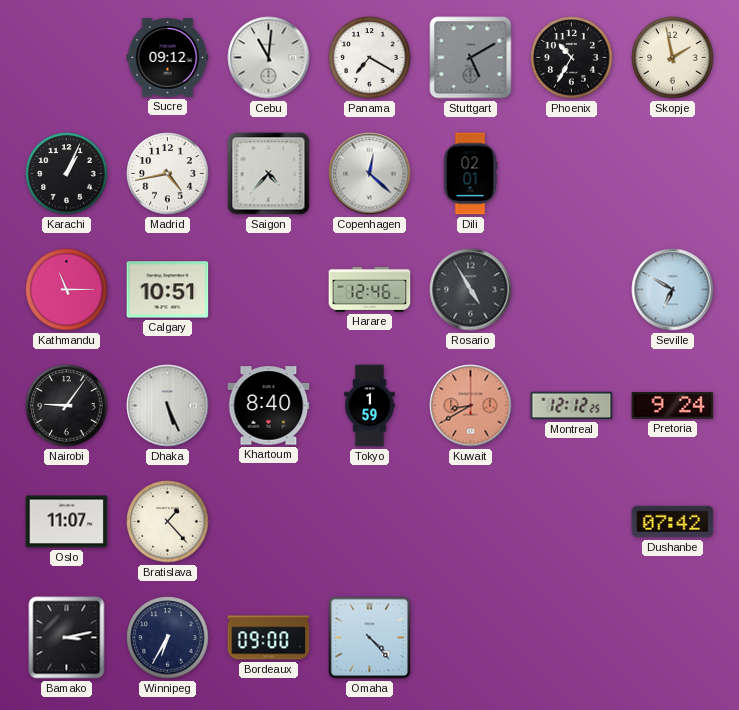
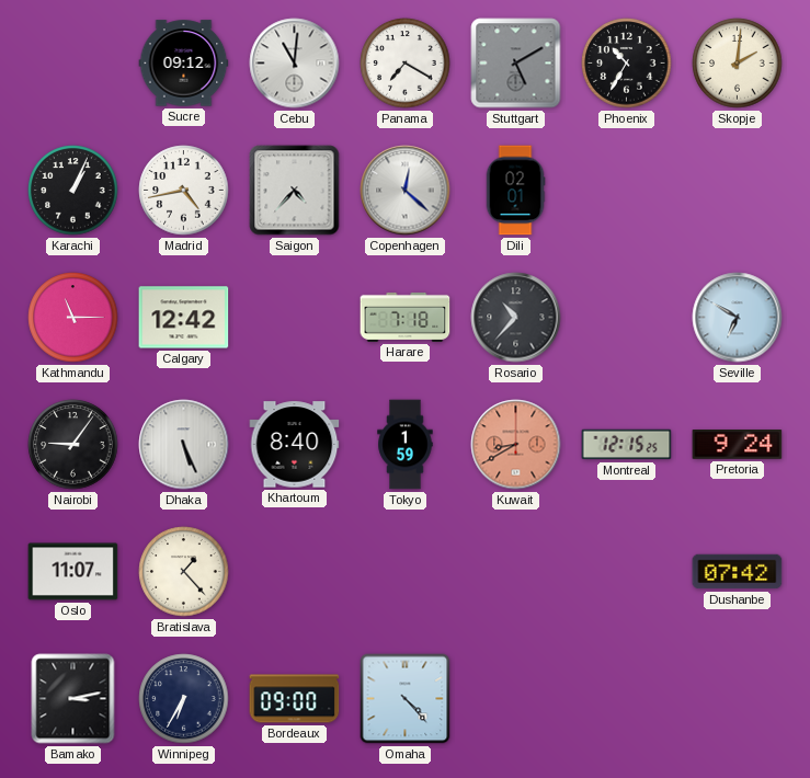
Skopje: 1:58 -> 2:01
Calgary: 10:51 -> 12:42
Harare: 12:46 -> 7:18
Rosario: 4:55 -> 10:37
Montreal: 12:12 -> 12:15
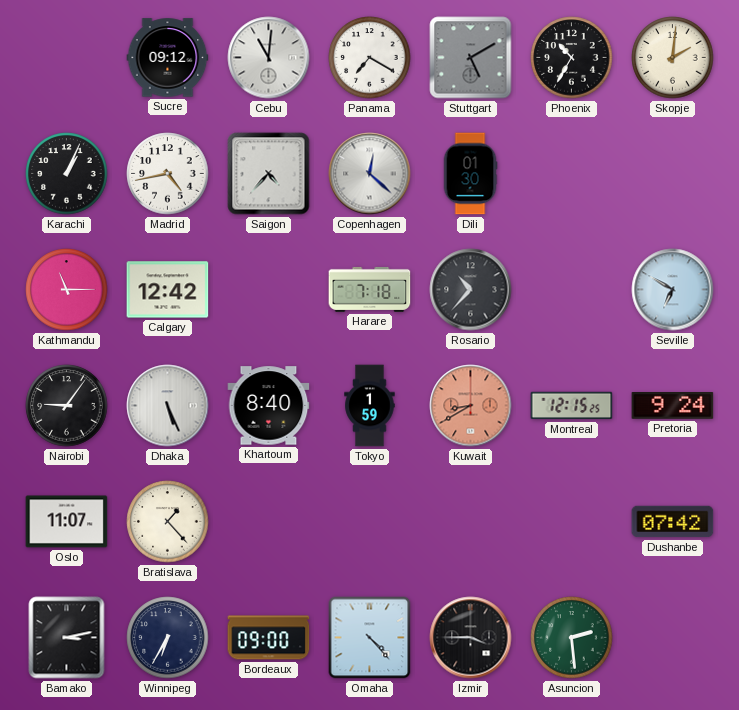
Dili: 02:01 -> 01:30
Izmir: none -> 3:45
Asuncion: none -> 2:29
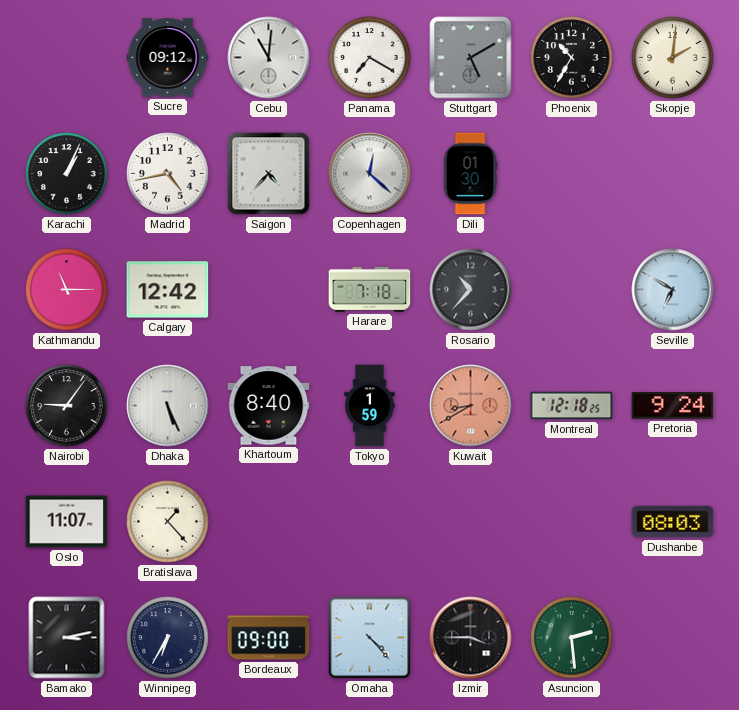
Montreal: 12:15 -> 12:18
Dushanbe: 07:42 -> 08:03
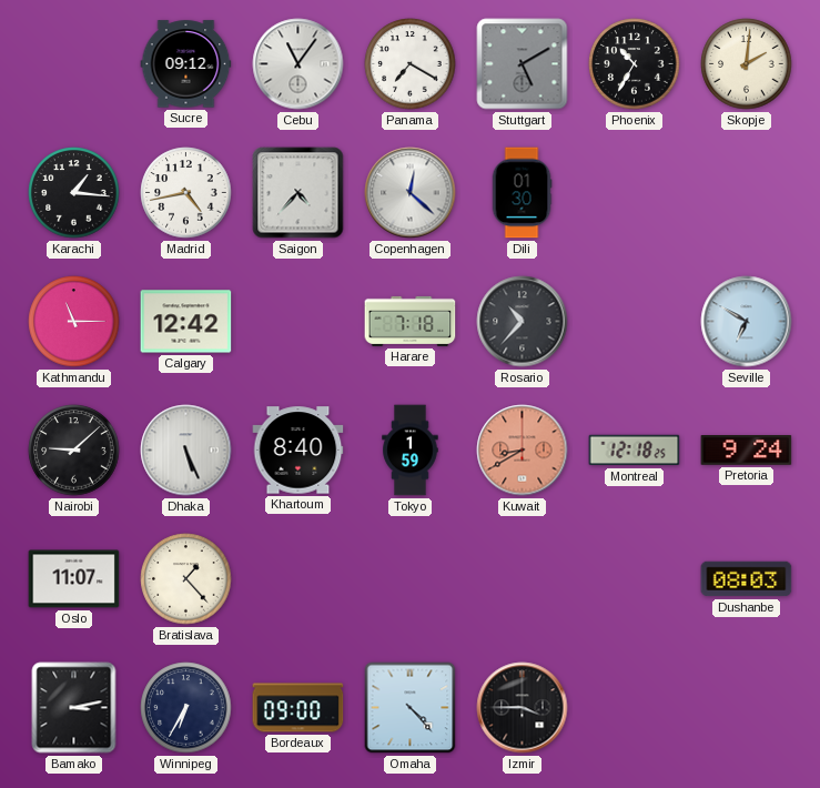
Cebu: 11:01 -> 11:06
Karachi: 1:04 -> 1:16
Nairobi: 9:06 -> 9:08
Asuncion: 2:29 -> none
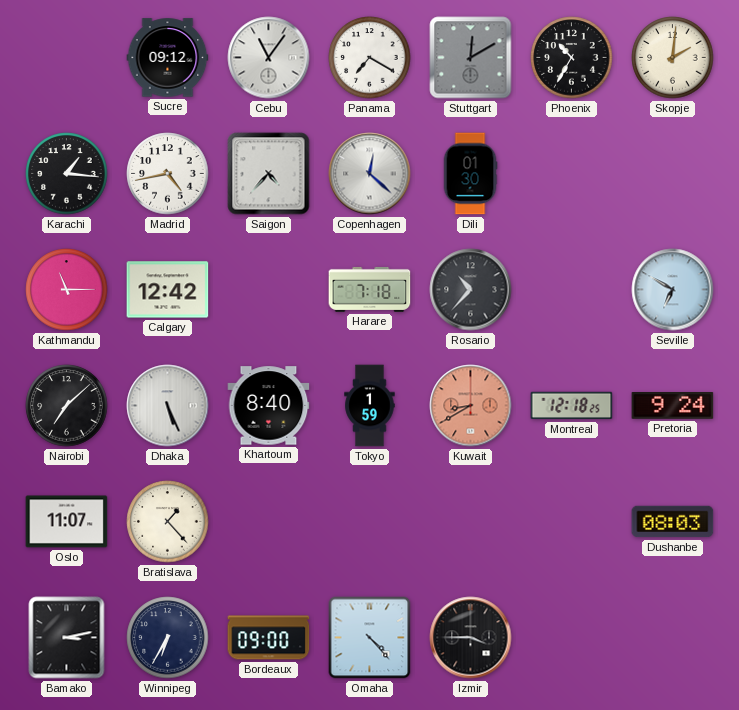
Stuttgart: 5:10 -> 12:10
Nairobi: 9:08 -> 7:08
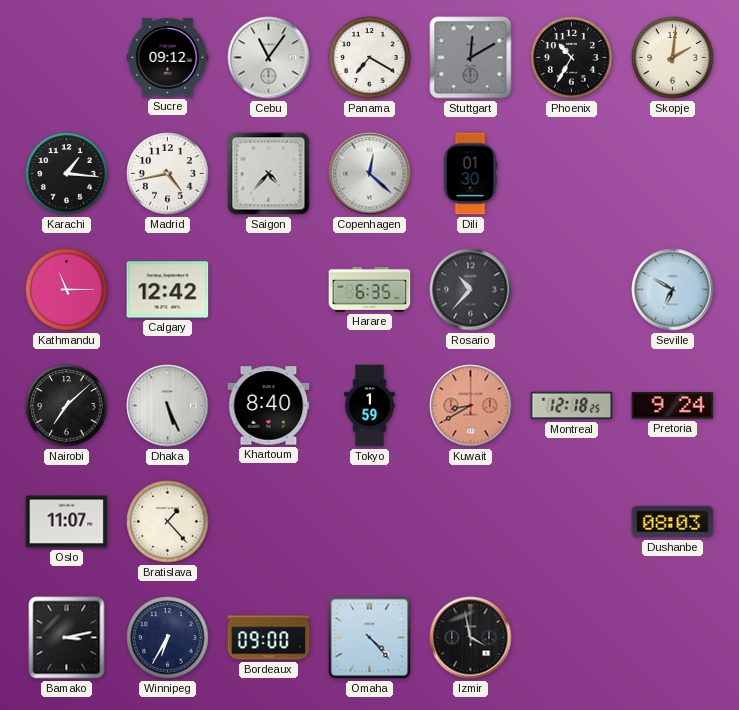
Harare: 7:18 -> 6:35
Izmir: 3:45 -> 3:58
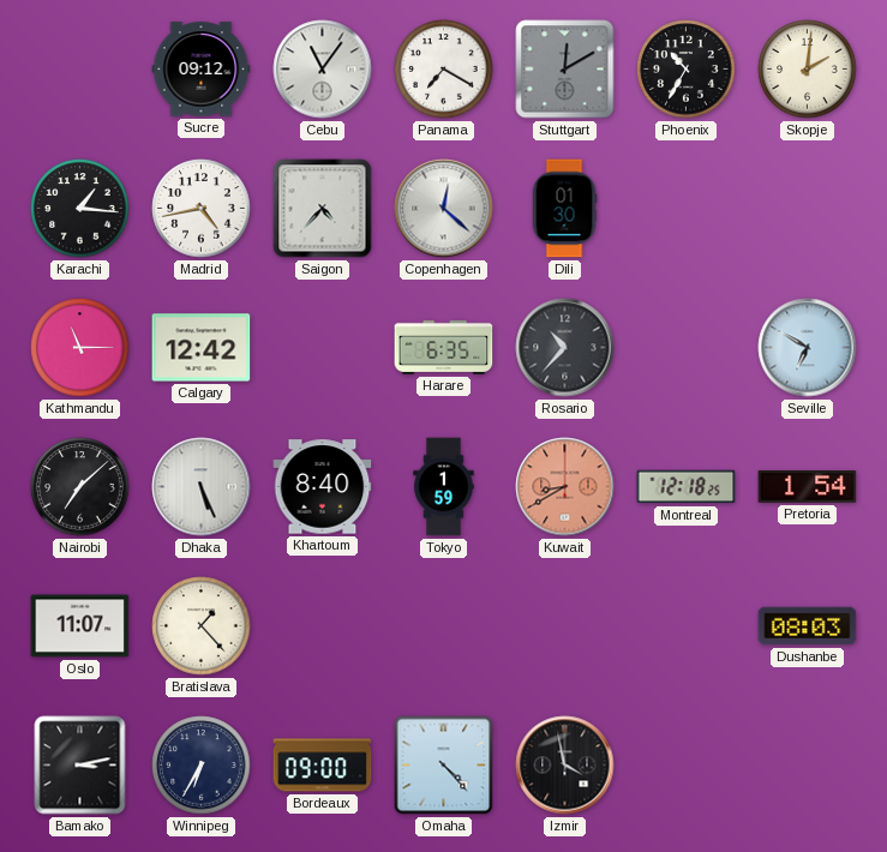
Pretoria: 9:24 -> 1:54
